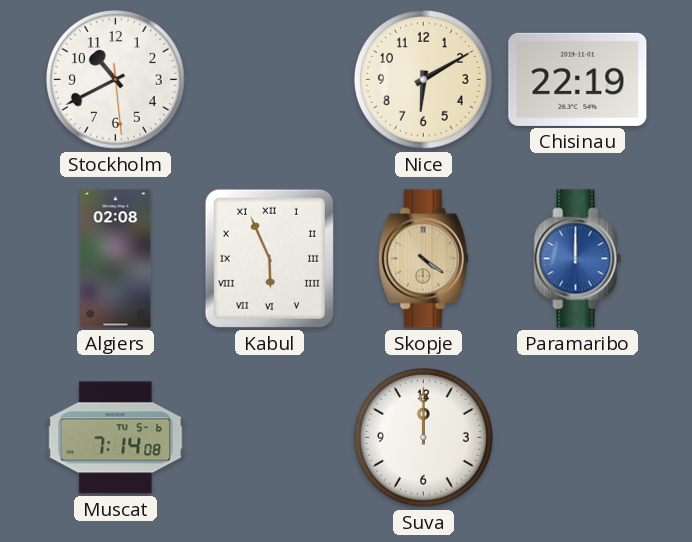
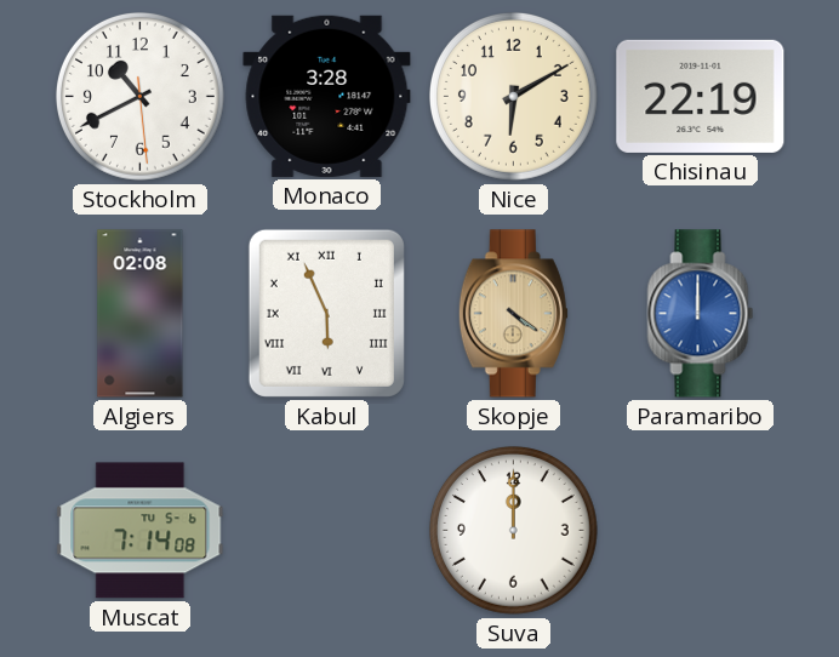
Monaco: none -> 3:28
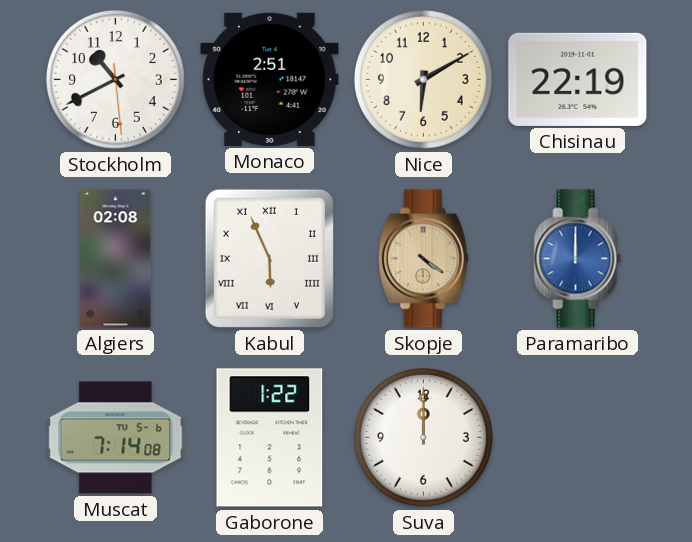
Monaco: 3:28 -> 2:51
Gaborone: none -> 1:22
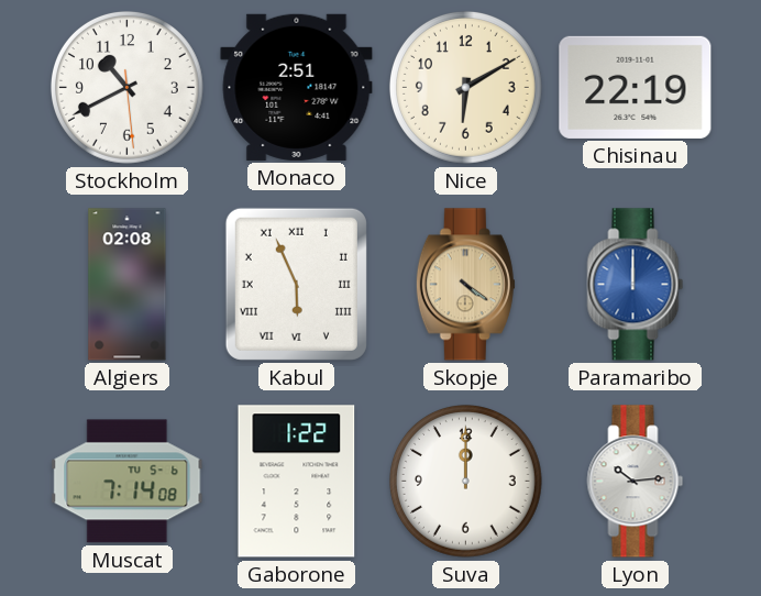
Lyon: none -> 10:14
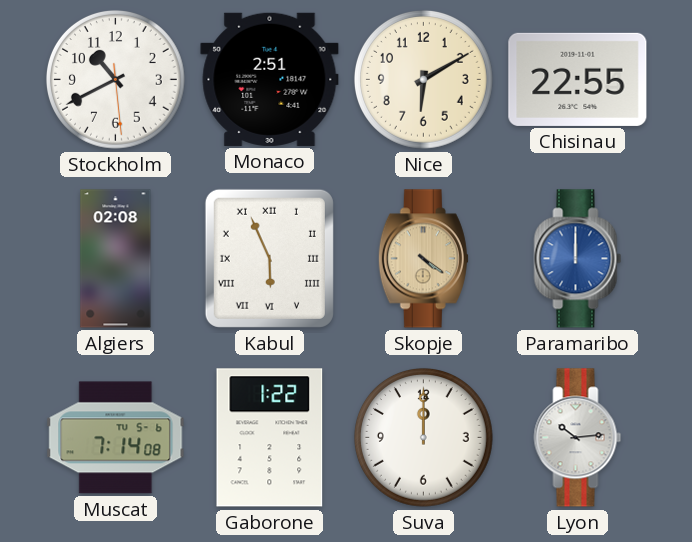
Chisinau: 22:19 -> 22:55
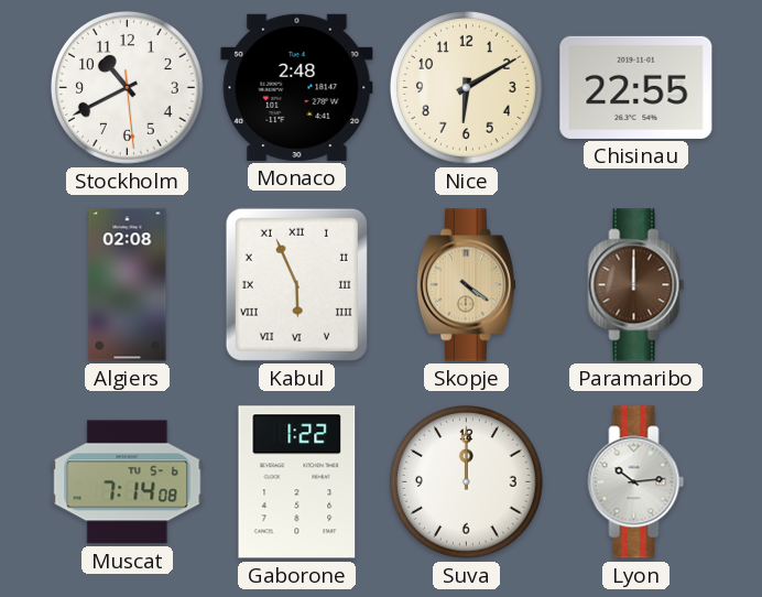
Monaco: 2:51 -> 2:48
Paramaribo dial: blue -> brown
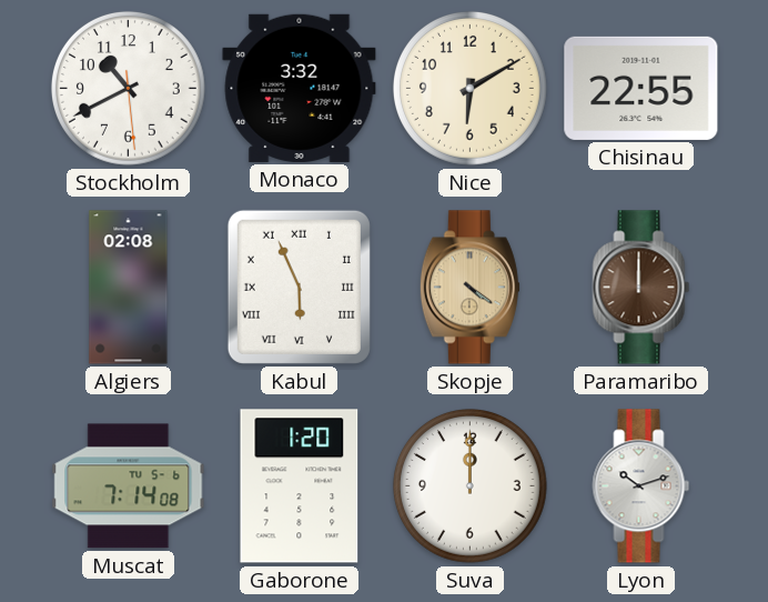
Monaco: 2:48 -> 3:32
Gaborone: 1:22 -> 1:20
Lyon: 10:14 -> 10:12
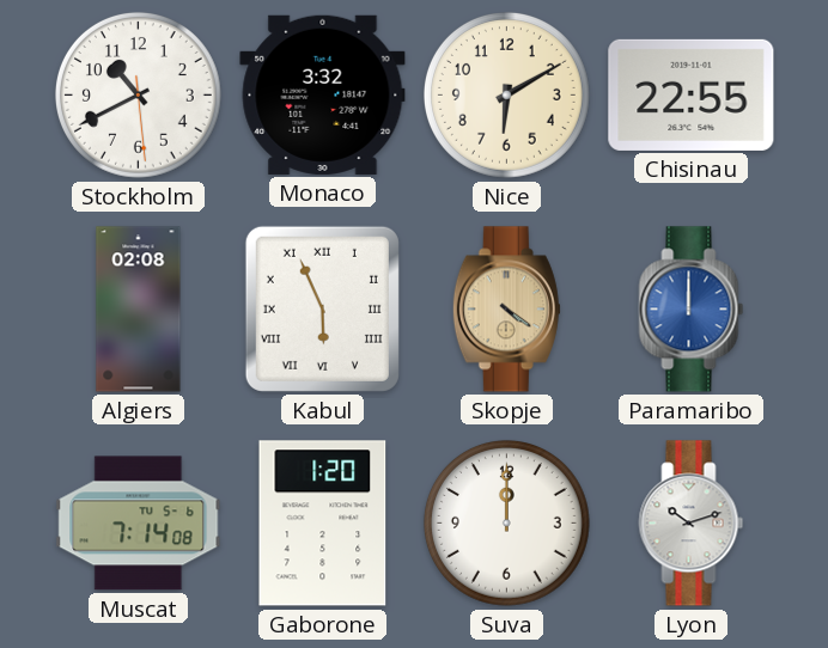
Paramaribo dial: brown -> blue
